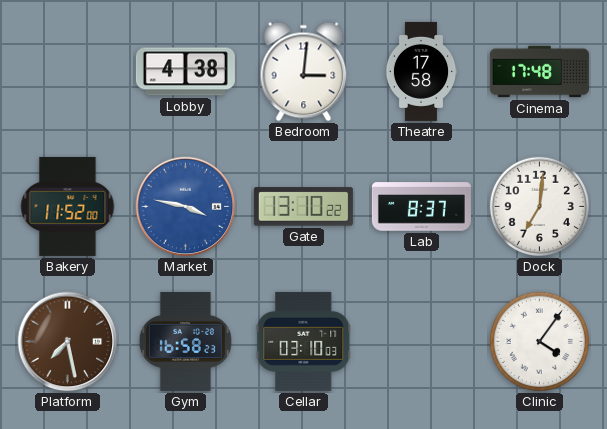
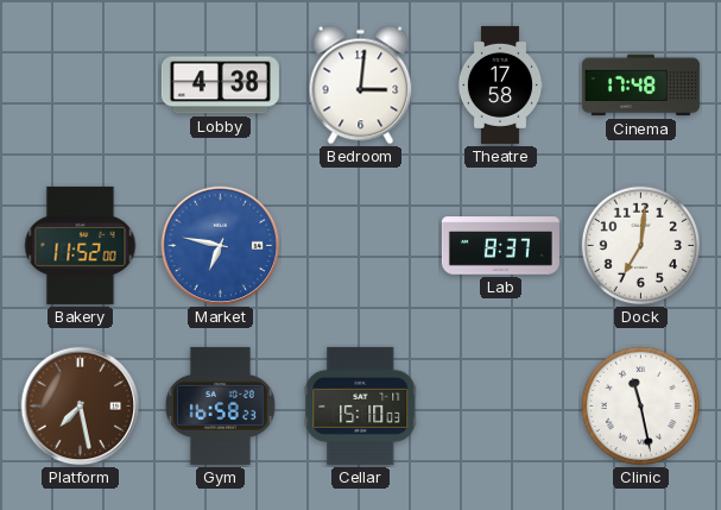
Market: 3:47 -> 6:47
Gate: 13:10 -> none
Cellar: 03:10 -> 15:10
Clinic: 4:06 -> 11:28
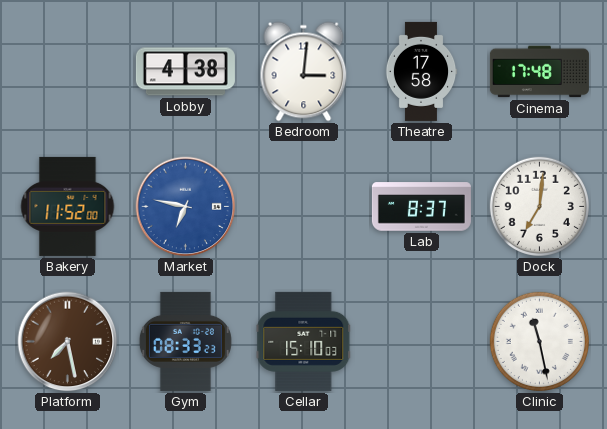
Gym: 16:58 -> 08:33
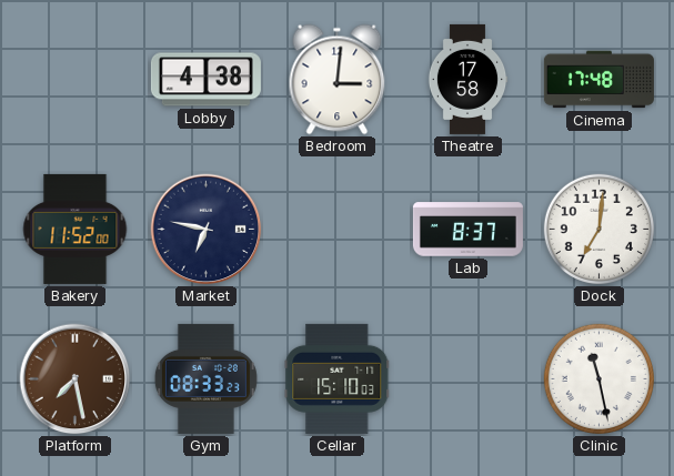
Market dial: blue -> navy
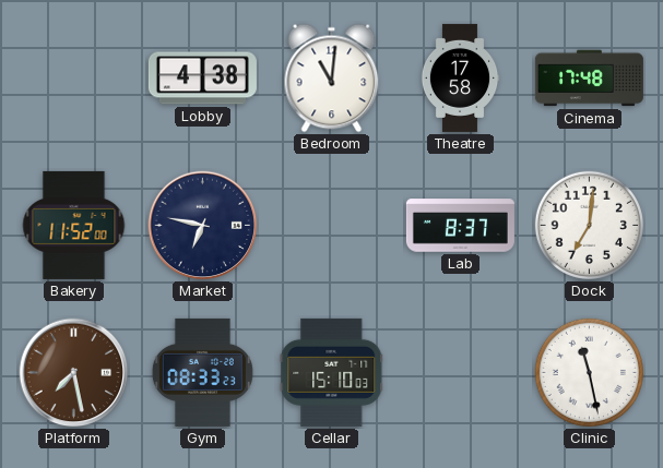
Bedroom: 3:01 -> 11:01
